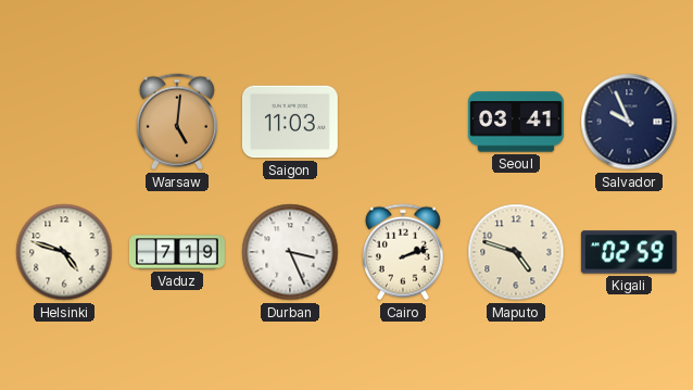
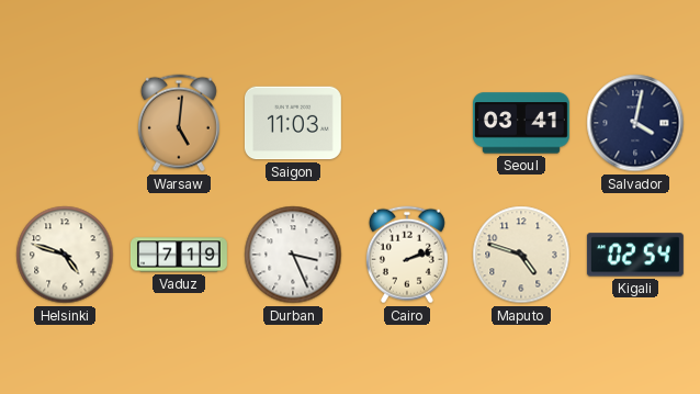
Salvador: 9:56 -> 4:02
Kigali: 02:59 -> 02:54
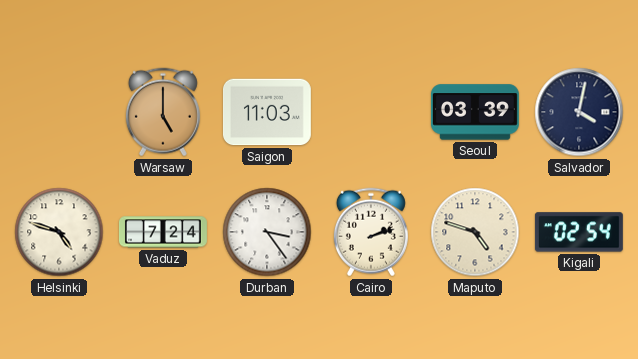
Warsaw: 5:01 -> 5:00
Seoul: 03:41 -> 03:39
Vaduz: 7:19 -> 7:24
Durban: 3:26 -> 3:24
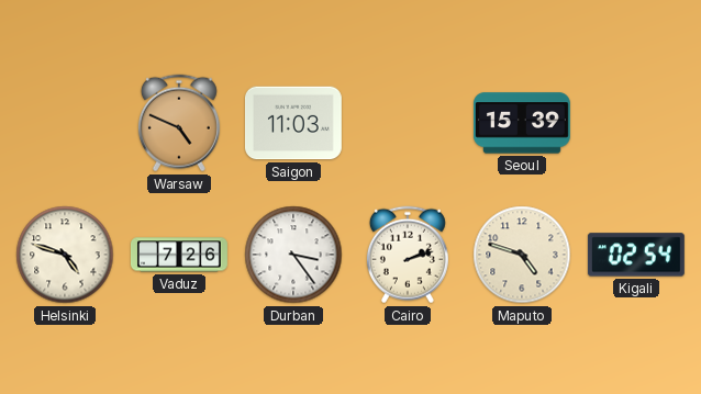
Warsaw: 5:00 -> 4:49
Seoul: 03:39 -> 15:39
Salvador: 4:02 -> none
Vaduz: 7:24 -> 7:26
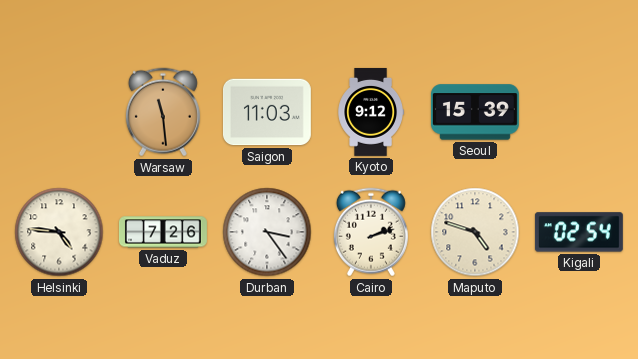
Warsaw: 4:49 -> 11:29
Kyoto: none -> 9:12
Helsinki: 4:48 -> 4:46
